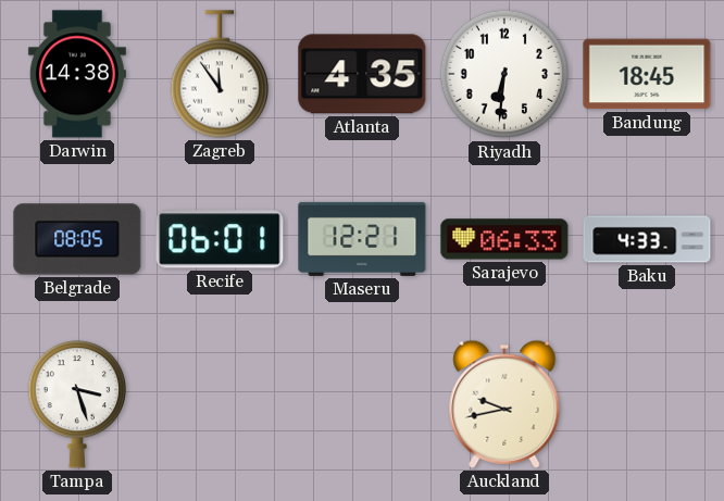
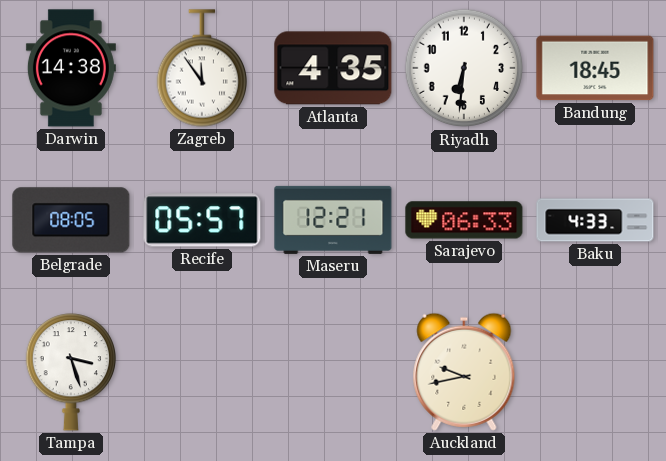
Recife: 06:01 -> 05:57
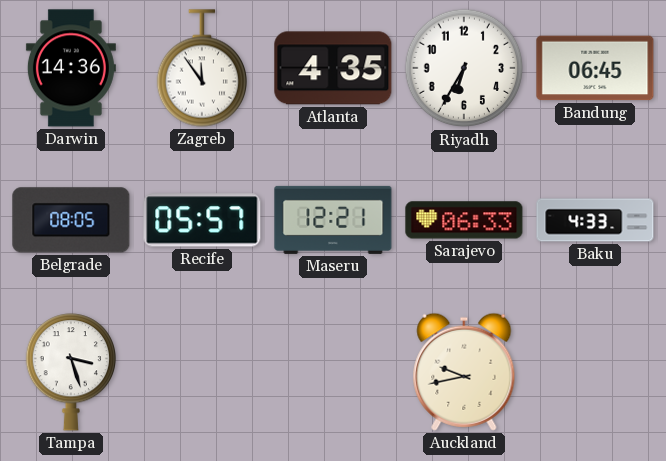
Darwin: 14:38 -> 14:36
Riyadh: 6:31 -> 6:35
Bandung: 18:45 -> 06:45
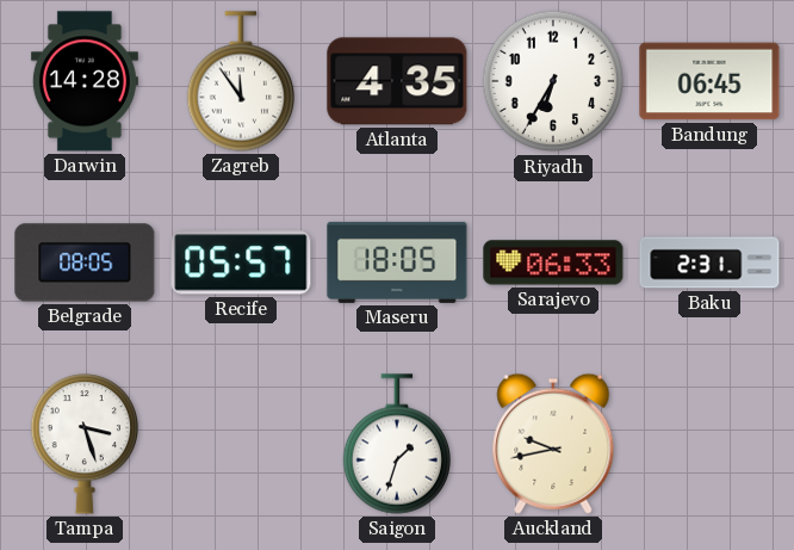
Darwin: 14:36 -> 14:28
Maseru: 12:21 -> 18:05
Baku: 4:33 -> 2:31
Saigon: none -> 1:33
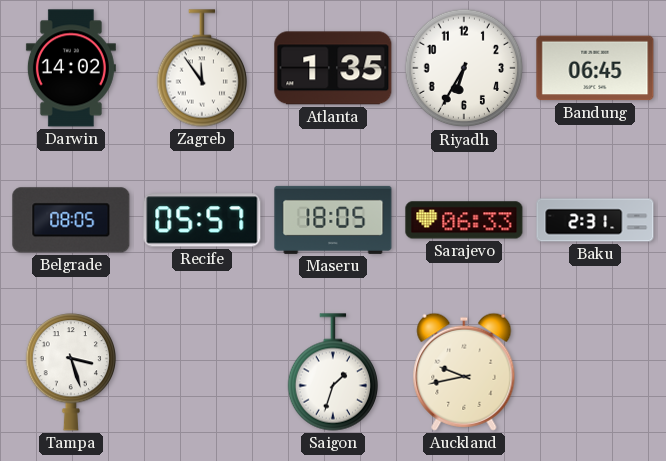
Darwin: 14:28 -> 14:02
Atlanta: 4:35 -> 1:35
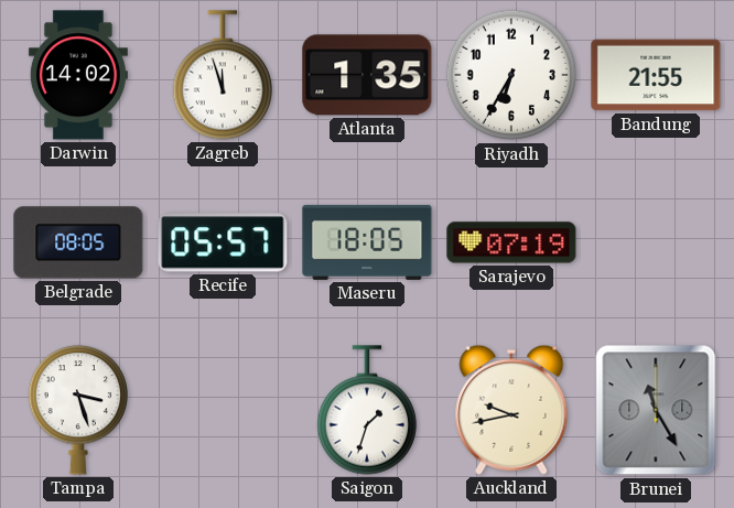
Zagreb: 11:54 -> 11:57
Bandung: 06:45 -> 21:55
Sarajevo: 06:33 -> 07:19
Baku: 2:31 -> none
Brunei: none -> 11:25
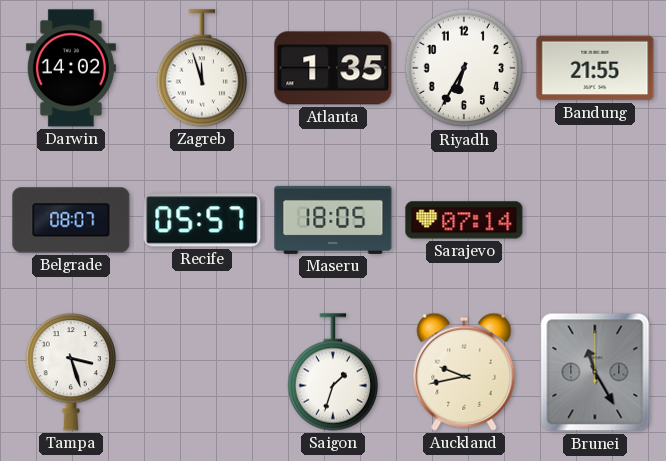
Belgrade: 08:05 -> 08:07
Sarajevo: 07:19 -> 07:14
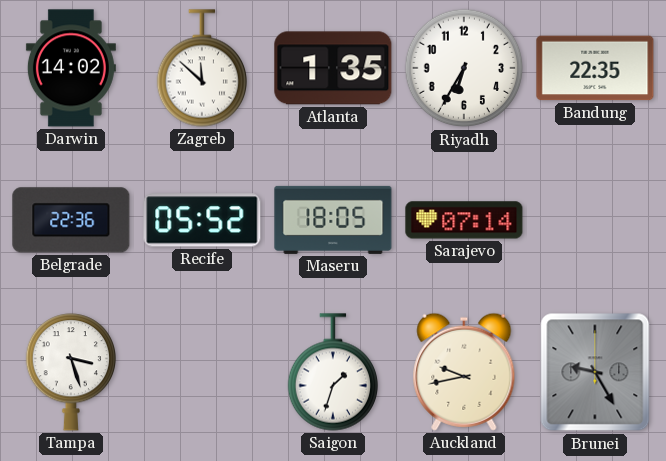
Zagreb: 11:57 -> 11:52
Bandung: 21:55 -> 22:35
Belgrade: 08:07 -> 22:36
Recife: 05:57 -> 05:52
Brunei: 11:25 -> 9:25
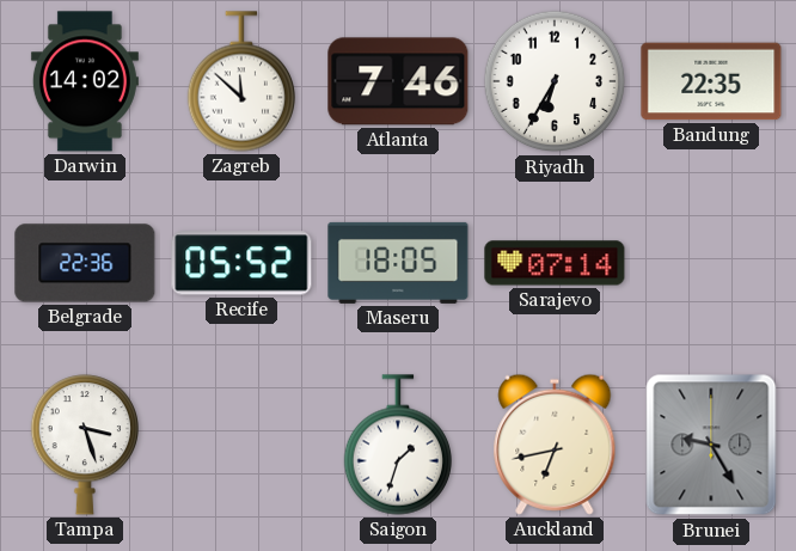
Atlanta: 1:35 -> 7:46
Auckland: 9:43 -> 6:43
